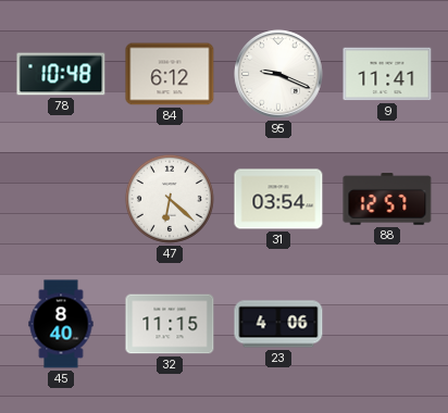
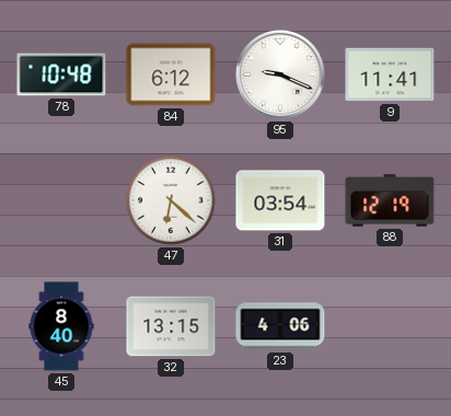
88: 12:57 -> 12:19
32: 11:15 -> 13:15
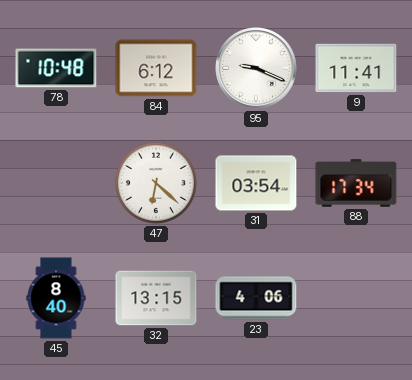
88: 12:19 -> 17:34
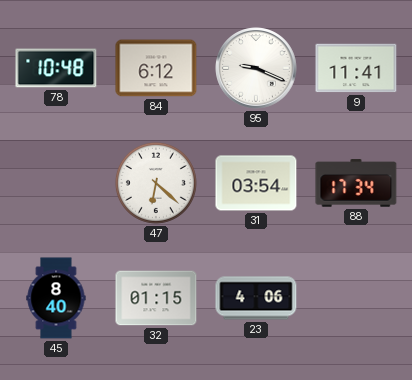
32: 13:15 -> 01:15
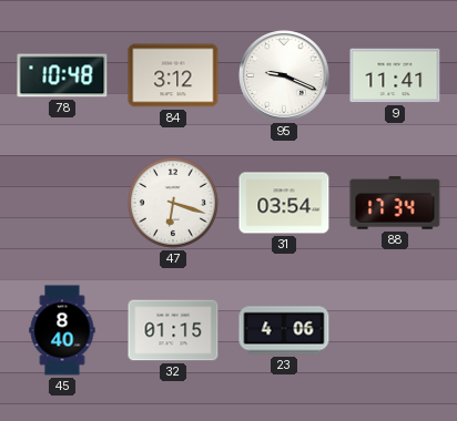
84: 6:12 -> 3:12
47: 6:22 -> 6:18
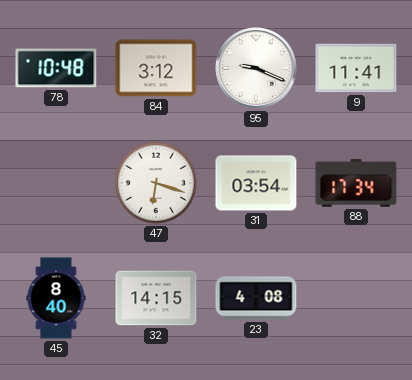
32: 01:15 -> 14:15
23: 4:06 -> 4:08
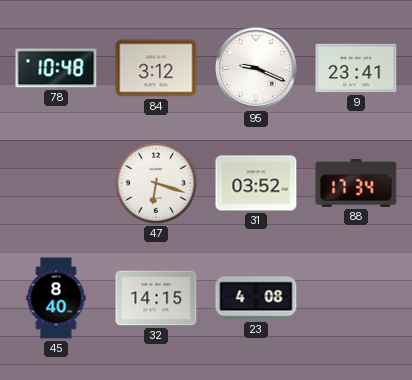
9: 11:41 -> 23:41
31: 03:54 -> 03:52
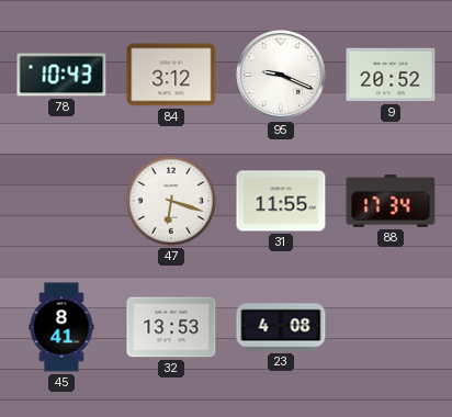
78: 10:48 -> 10:43
9: 23:41 -> 20:52
31: 03:52 -> 11:55
45: 8:40 -> 8:41
32: 14:15 -> 13:53
